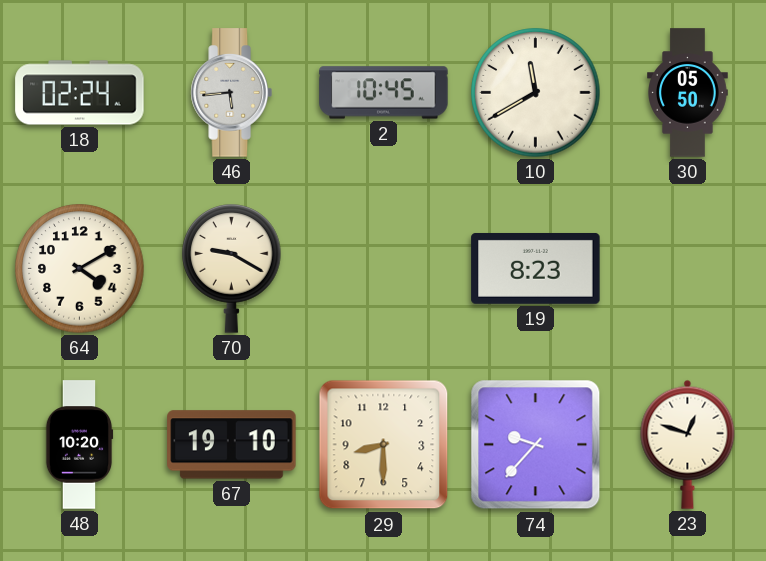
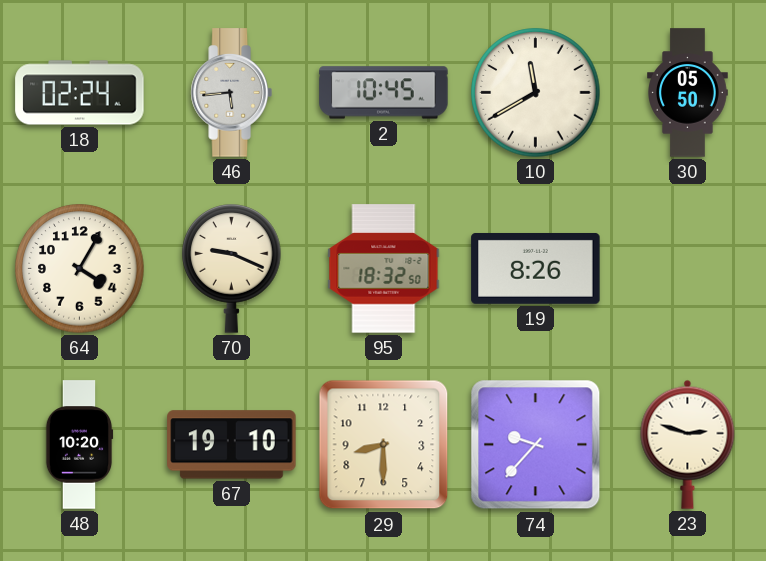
64: 4:10 -> 4:05
70: 9:20 -> 9:19
95: none -> 18:32
19: 8:23 -> 8:26
23: 12:48 -> 2:48
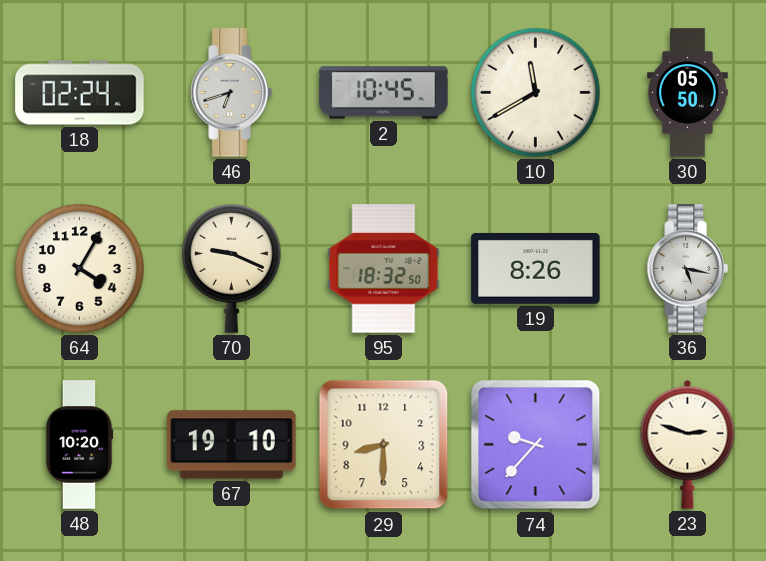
46: 5:44 -> 6:42
36: none -> 5:17
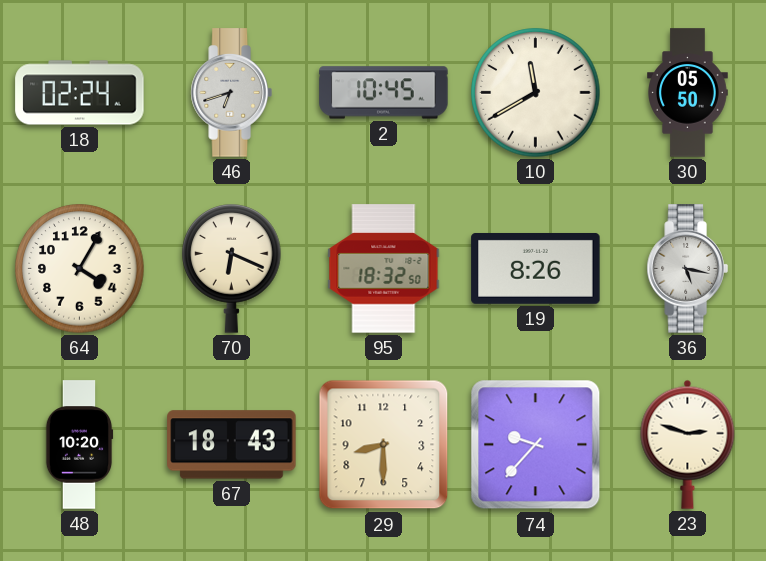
70: 9:19 -> 6:19
67: 19:10 -> 18:43
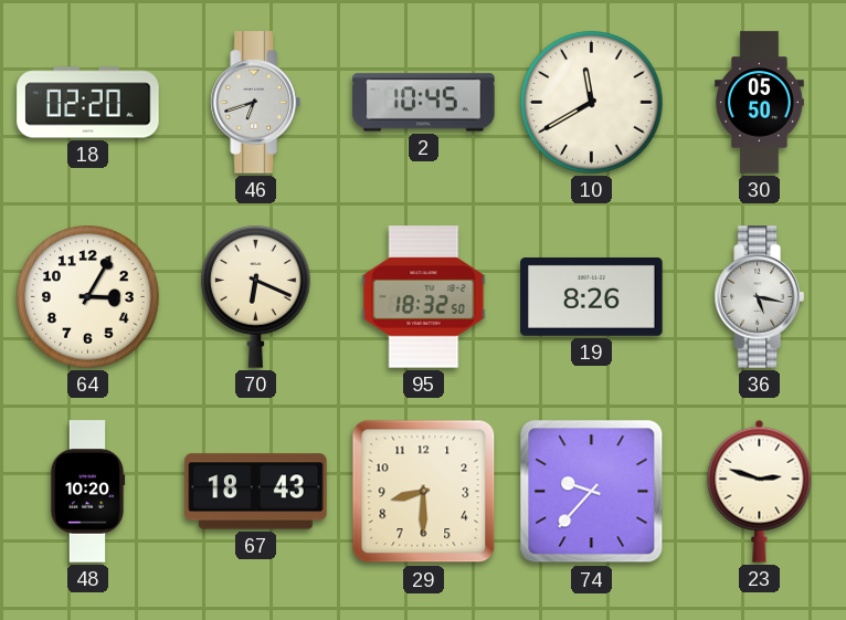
18: 02:24 -> 02:20
64: 4:05 -> 3:05
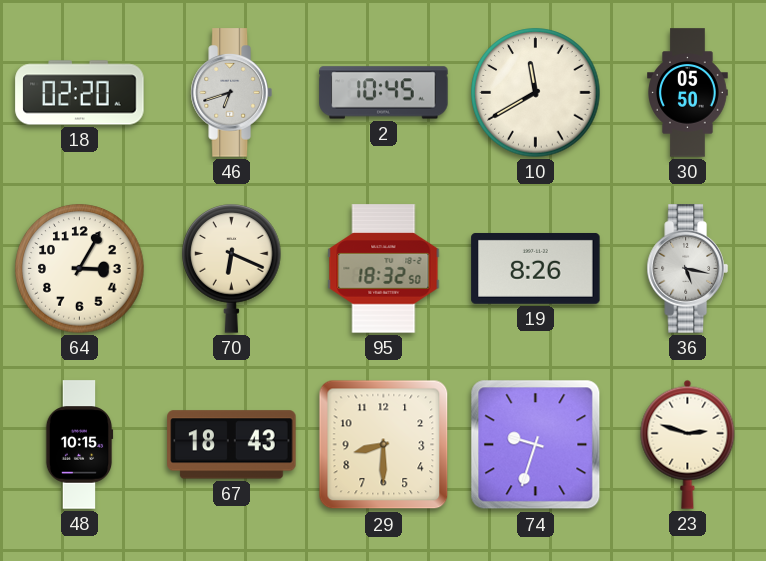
48: 10:20 -> 10:15
74: 9:37 -> 9:33
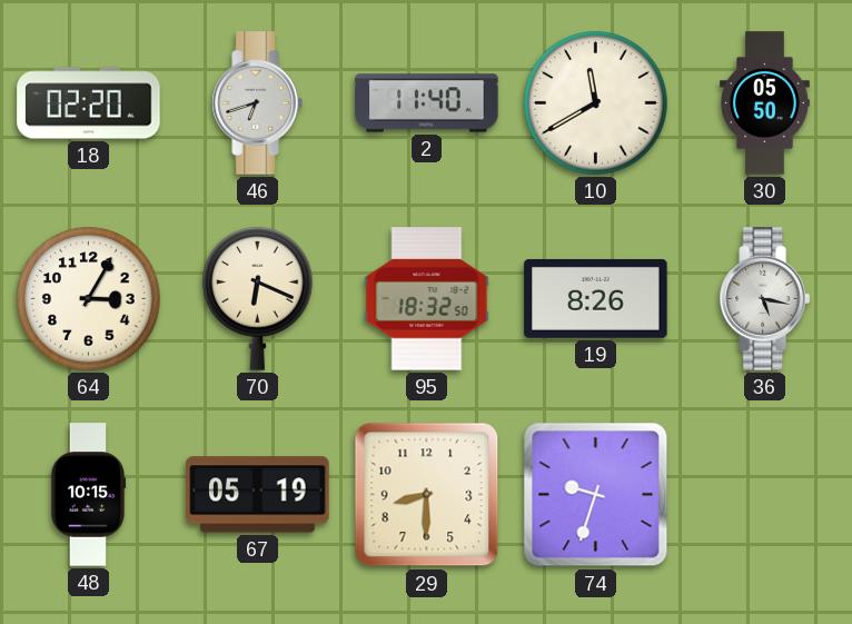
2: 10:45 -> 11:40
67: 18:43 -> 05:19
23: 2:48 -> none
